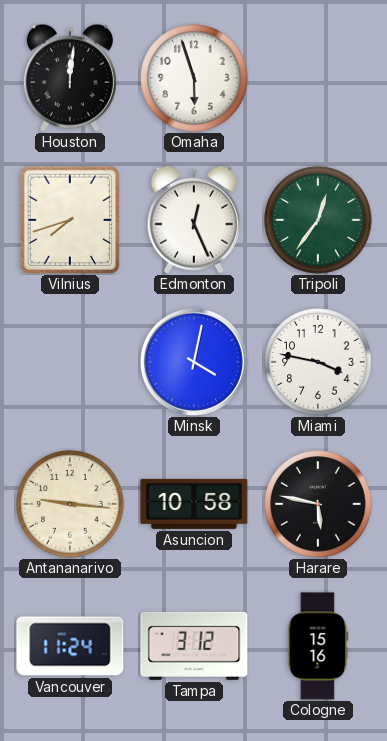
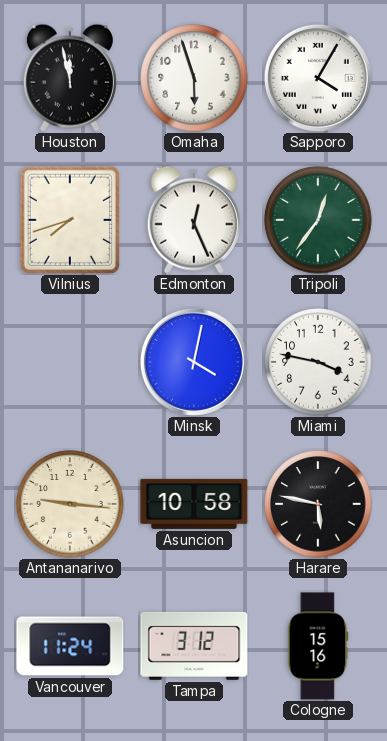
Houston: 12:01 -> 11:58
Sapporo: none -> 4:05
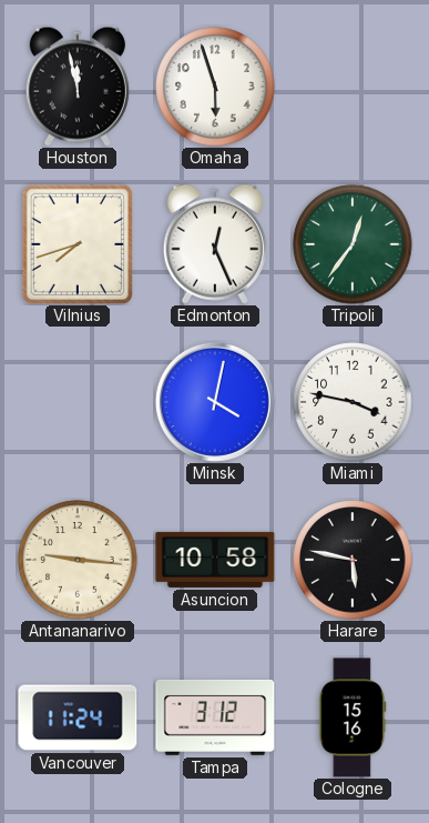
Sapporo: 4:05 -> none
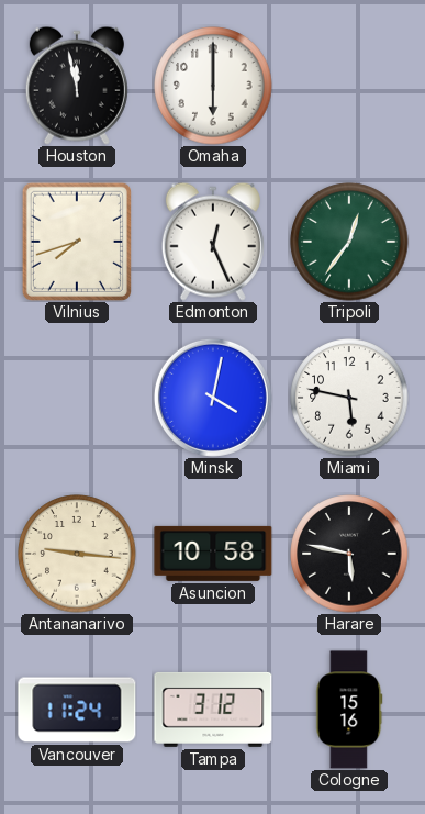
Omaha: 5:57 -> 6:00
Miami: 3:47 -> 5:47
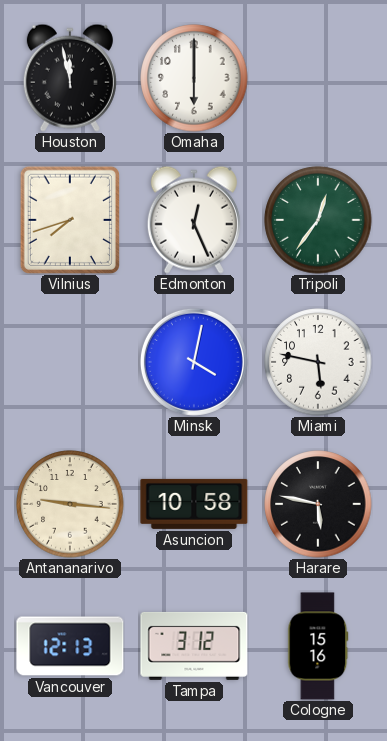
Vancouver: 11:24 -> 12:13
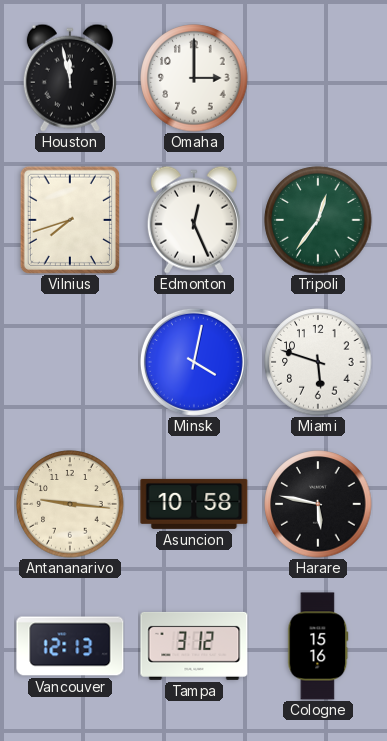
Omaha: 6:00 -> 3:00
Miami: 5:47 -> 5:48
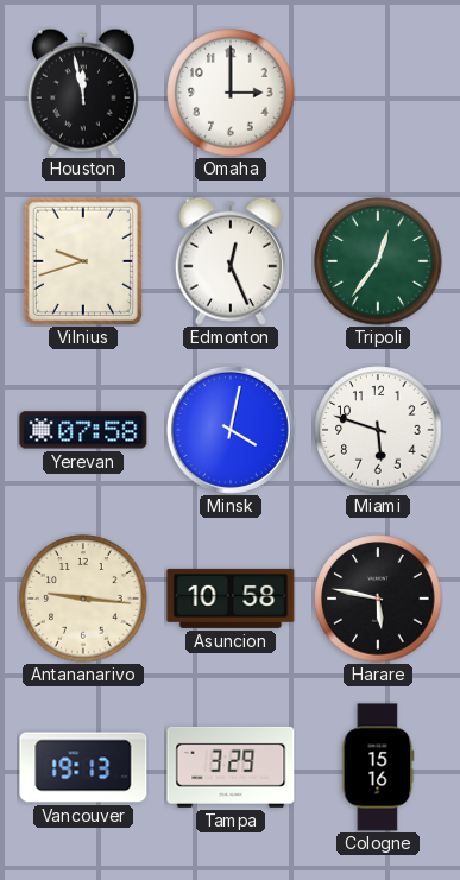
Vilnius: 7:42 -> 9:42
Yerevan: none -> 07:58
Vancouver: 12:13 -> 19:13
Tampa: 3:12 -> 3:29
